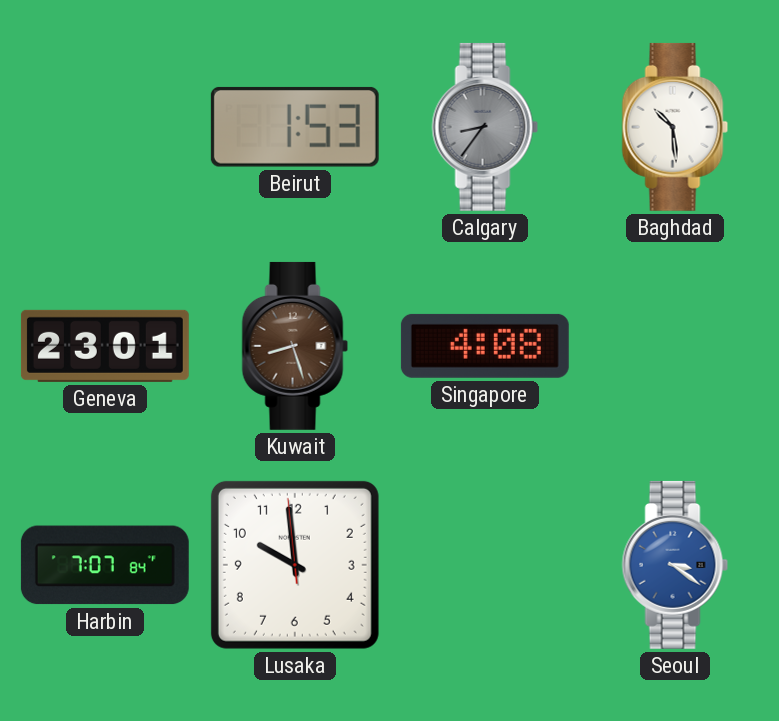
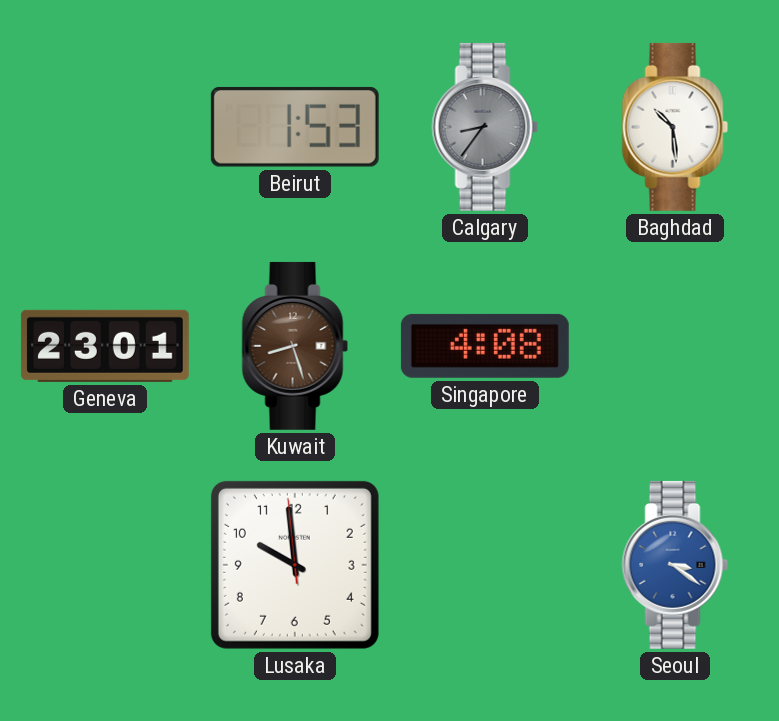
Harbin: 7:07 -> none
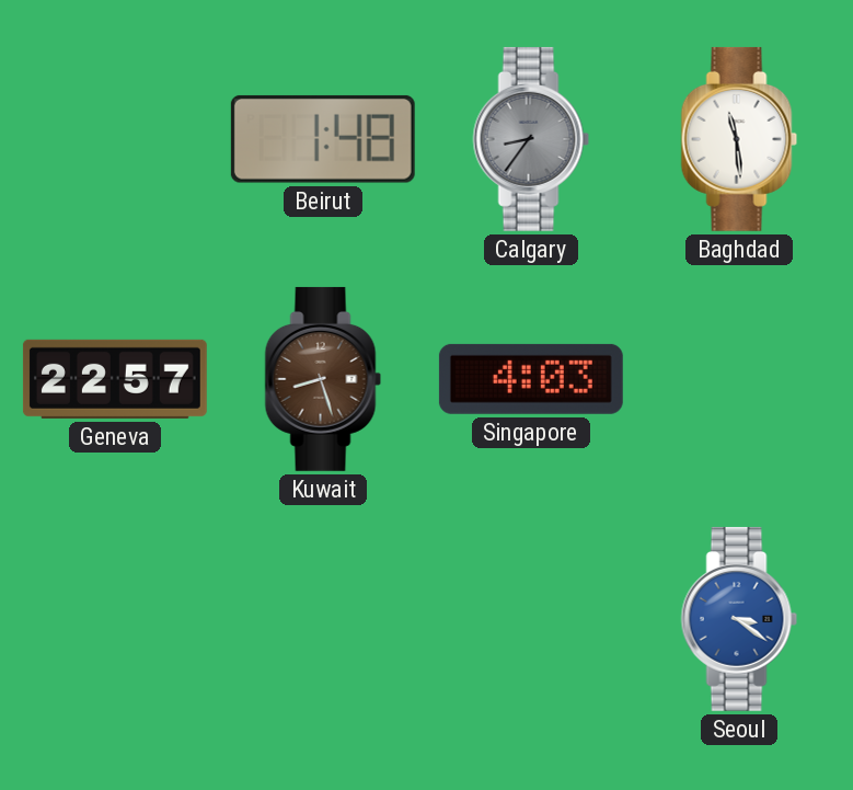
Beirut: 1:53 -> 1:48
Baghdad: 10:29 -> 11:29
Geneva: 23:01 -> 22:57
Singapore: 4:08 -> 4:03
Lusaka: 9:58 -> none
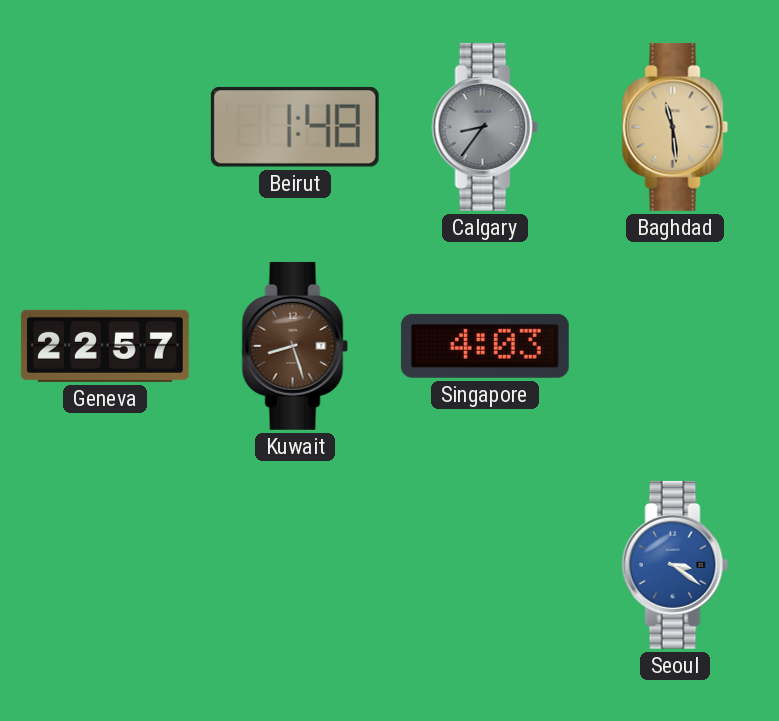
Baghdad dial: white -> champagne
